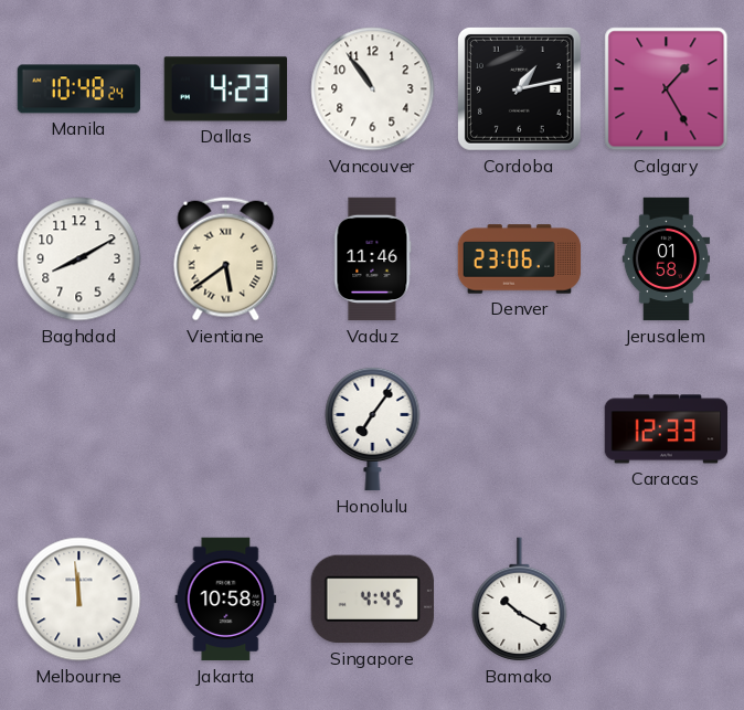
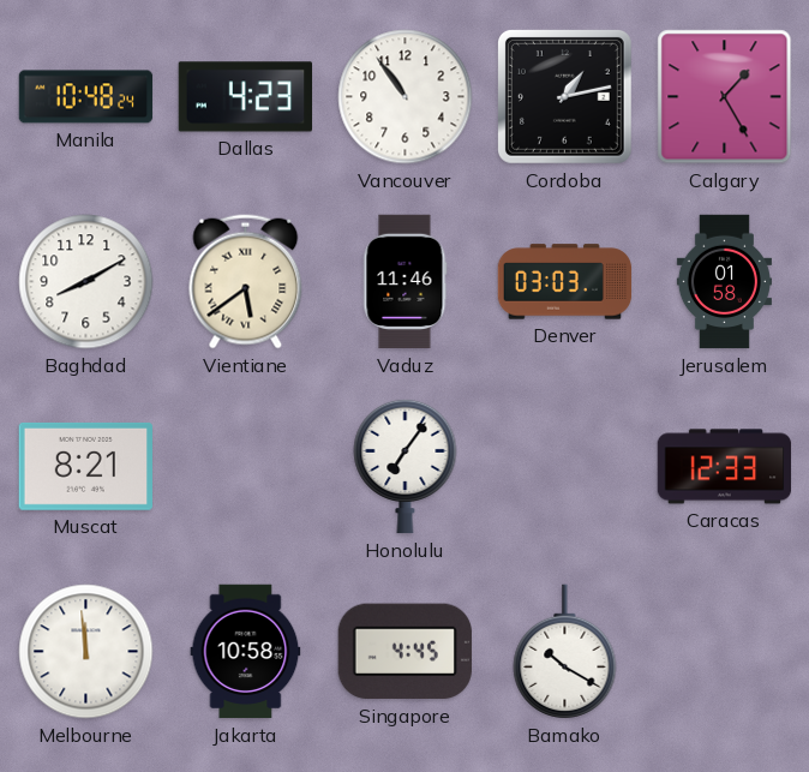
Denver: 23:06 -> 03:03
Muscat: none -> 8:21
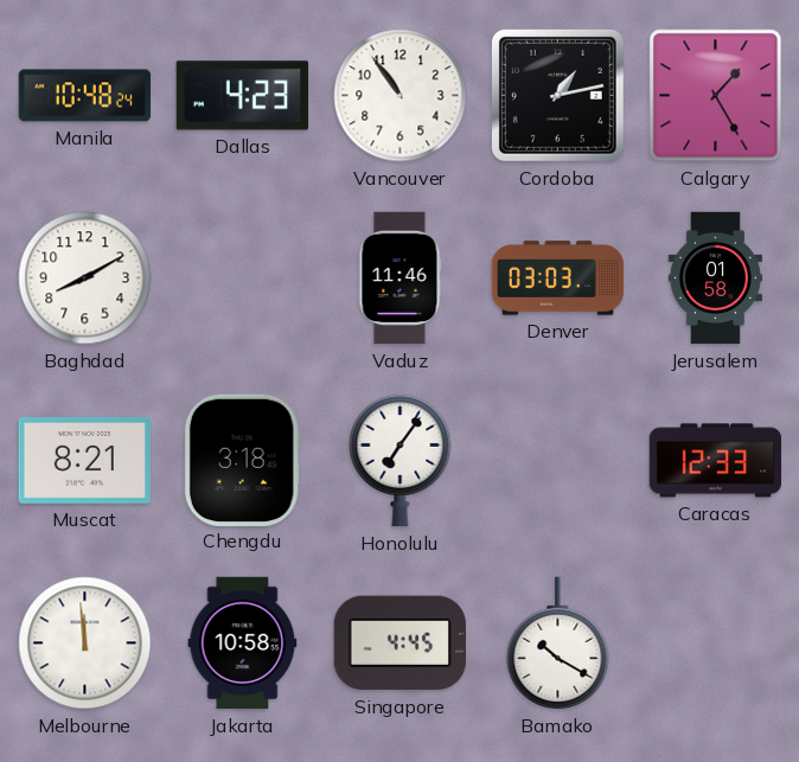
Vientiane: 5:39 -> none
Chengdu: none -> 3:18
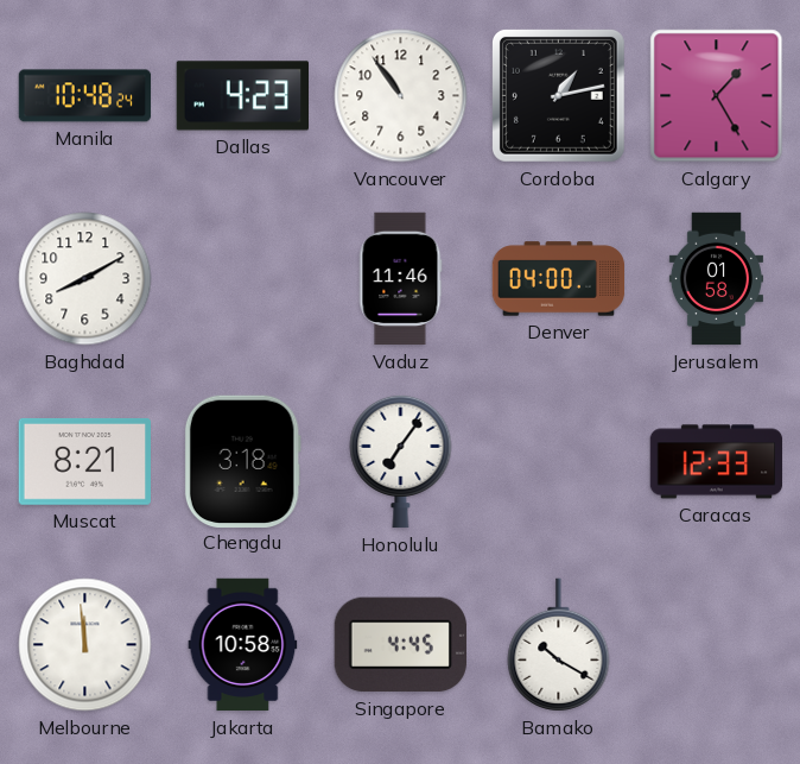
Denver: 03:03 -> 04:00
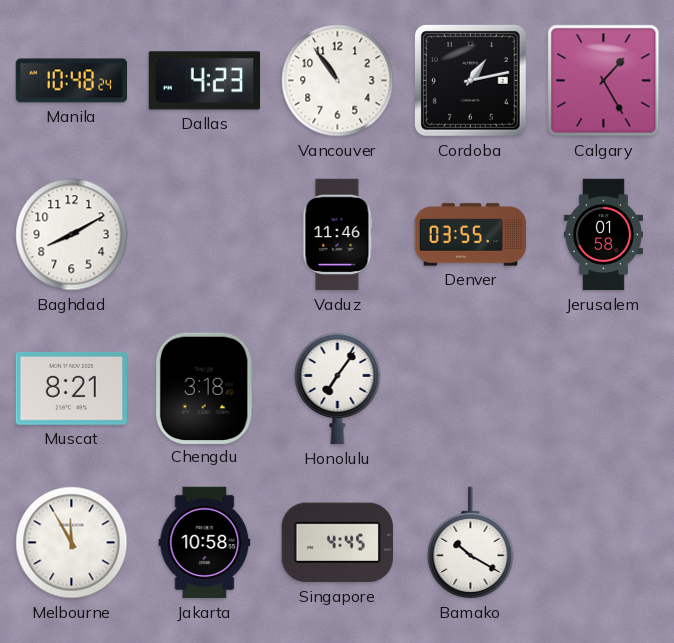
Denver: 04:00 -> 03:55
Caracas: 12:33 -> none
Melbourne: 11:59 -> 11:55
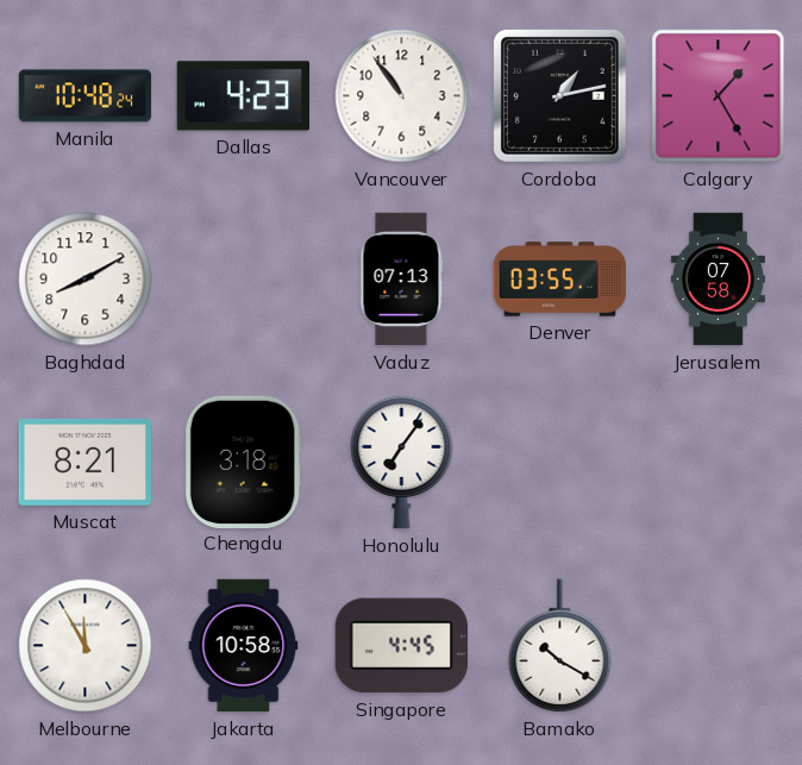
Vaduz: 11:46 -> 07:13
Jerusalem: 01:58 -> 07:58
